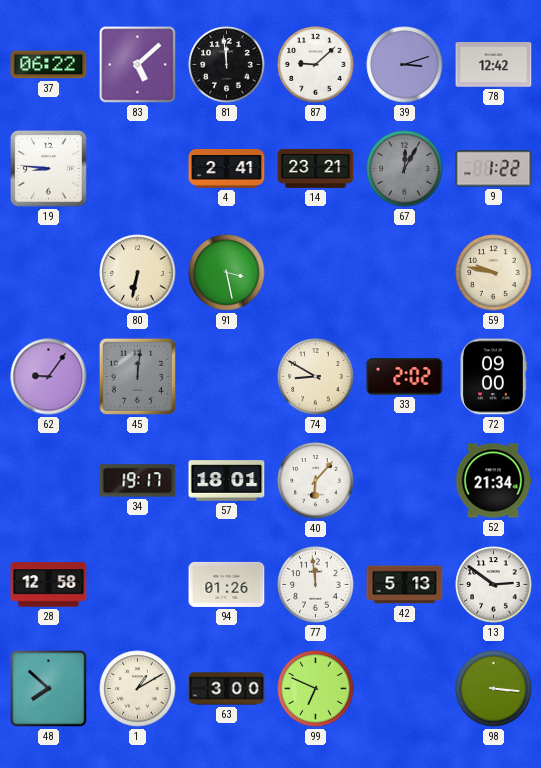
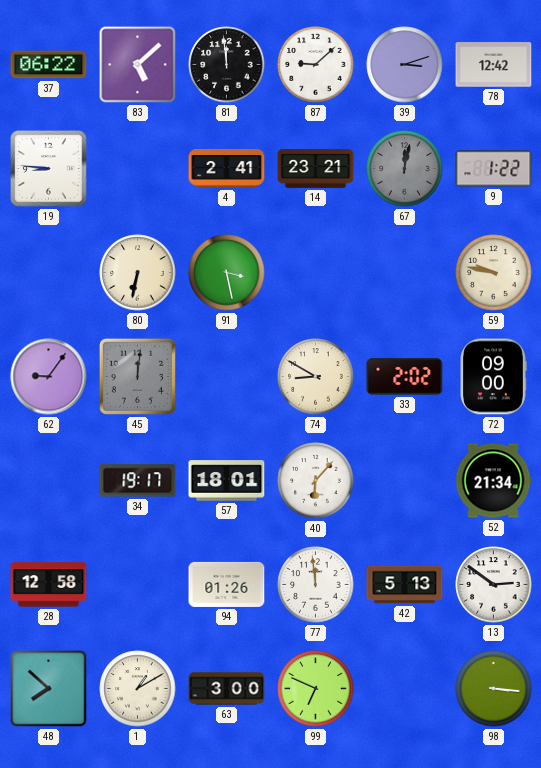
67: 12:05 -> 12:02
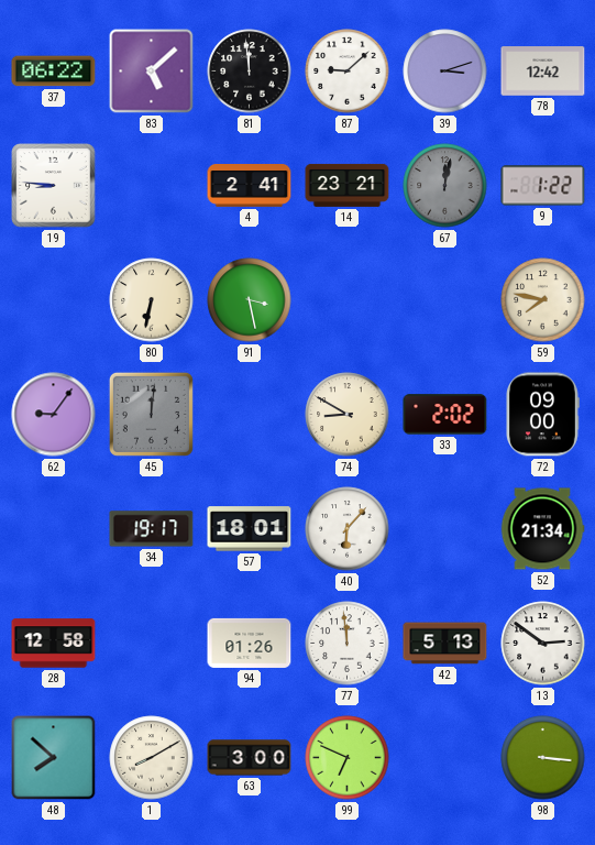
59: 9:47 -> 7:47
1: 1:10 -> 8:10
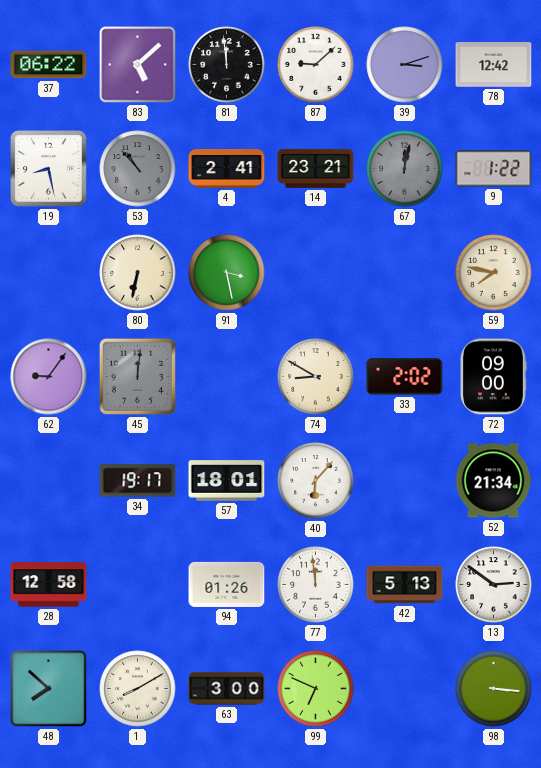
19: 8:46 -> 8:28
53: none -> 10:53
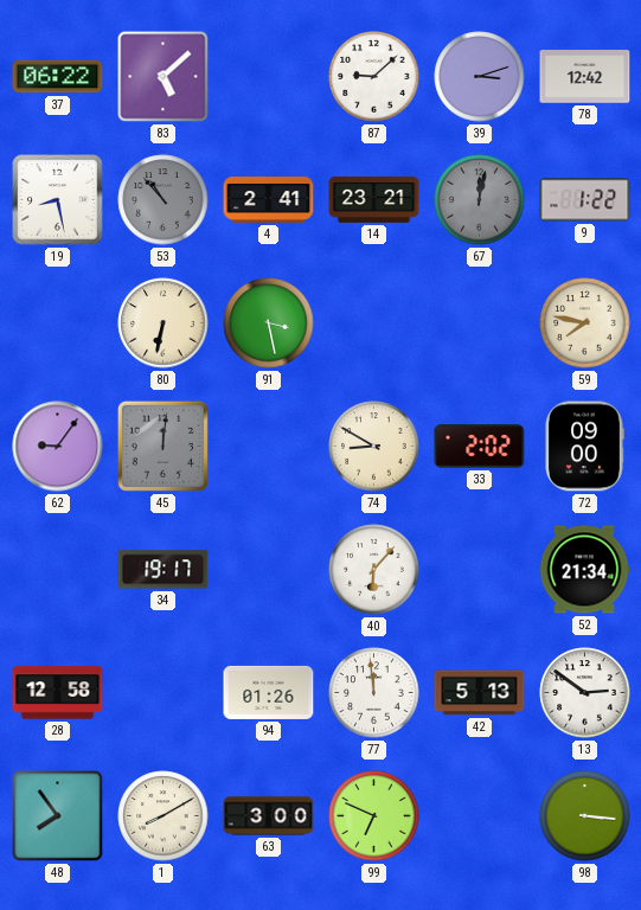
81: 11:59 -> none
57: 18:01 -> none
48: 7:52 -> 7:54
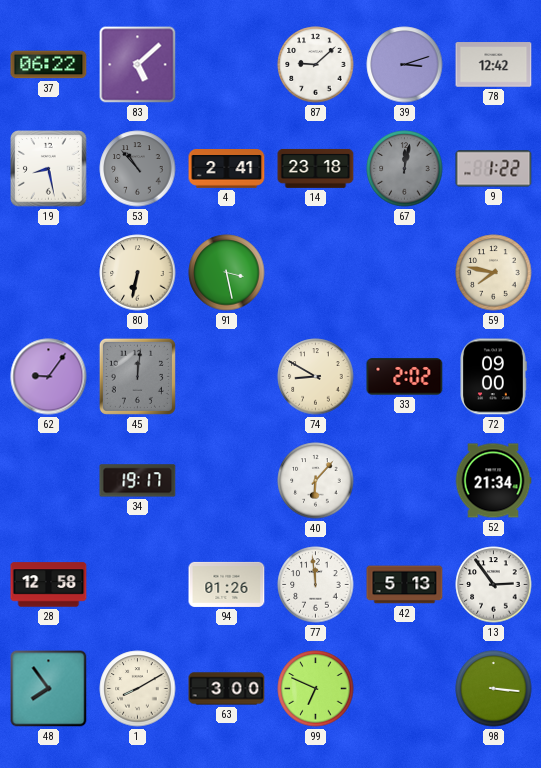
14: 23:21 -> 23:18
13: 2:51 -> 2:54
